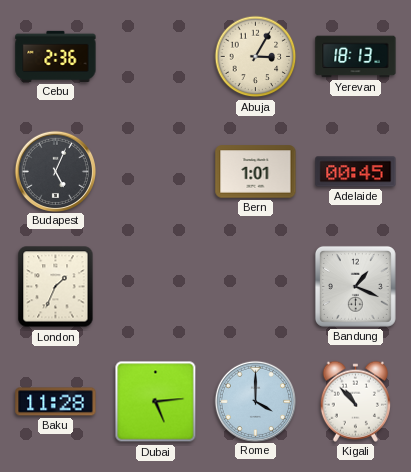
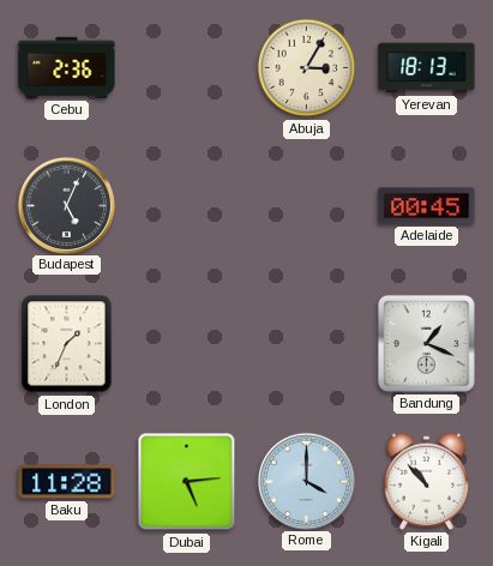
Bern: 1:01 -> none
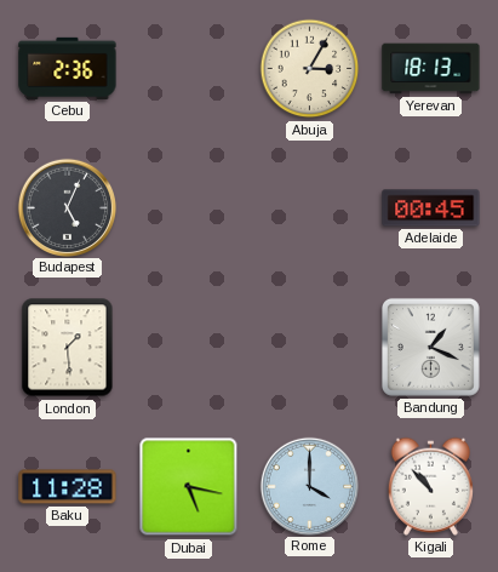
London: 1:34 -> 1:29
Dubai: 5:14 -> 5:17
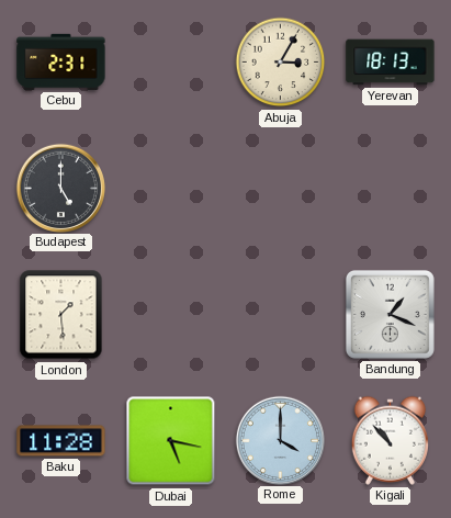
Cebu: 2:36 -> 2:31
Budapest: 5:04 -> 5:00
Adelaide: 00:45 -> none
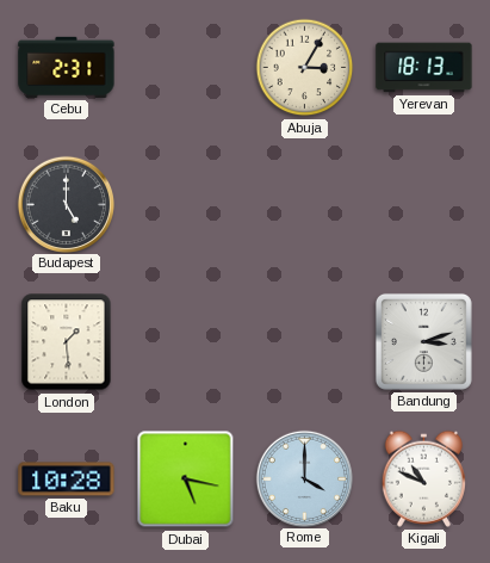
Bandung: 1:19 -> 3:12
Baku: 11:28 -> 10:28
Kigali: 10:53 -> 10:49
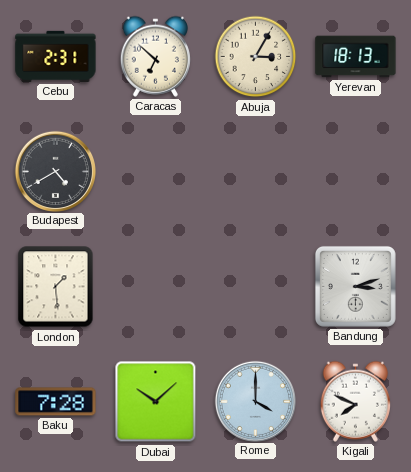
Caracas: none -> 6:52
Budapest: 5:00 -> 4:40
Baku: 10:28 -> 7:28
Dubai: 5:17 -> 10:08
Kigali: 10:49 -> 7:49
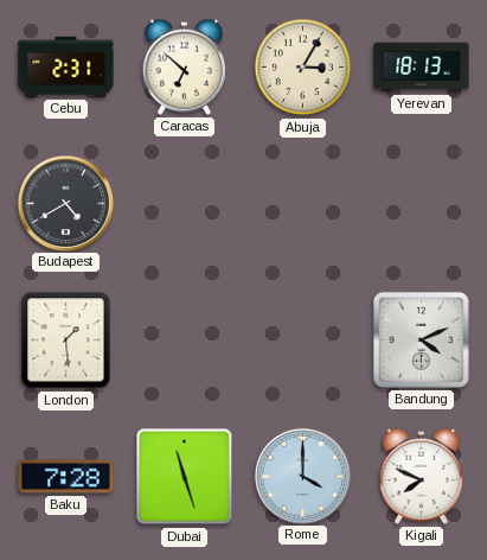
Bandung: 3:12 -> 4:11
Dubai: 10:08 -> 11:27
